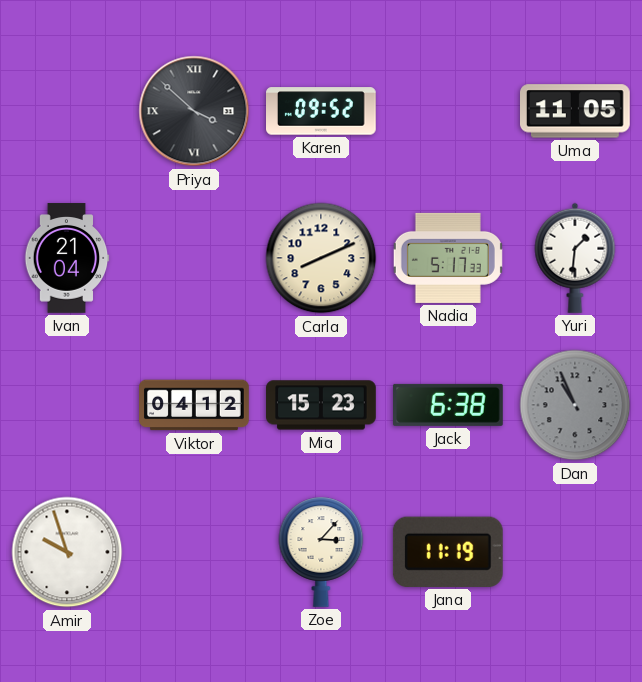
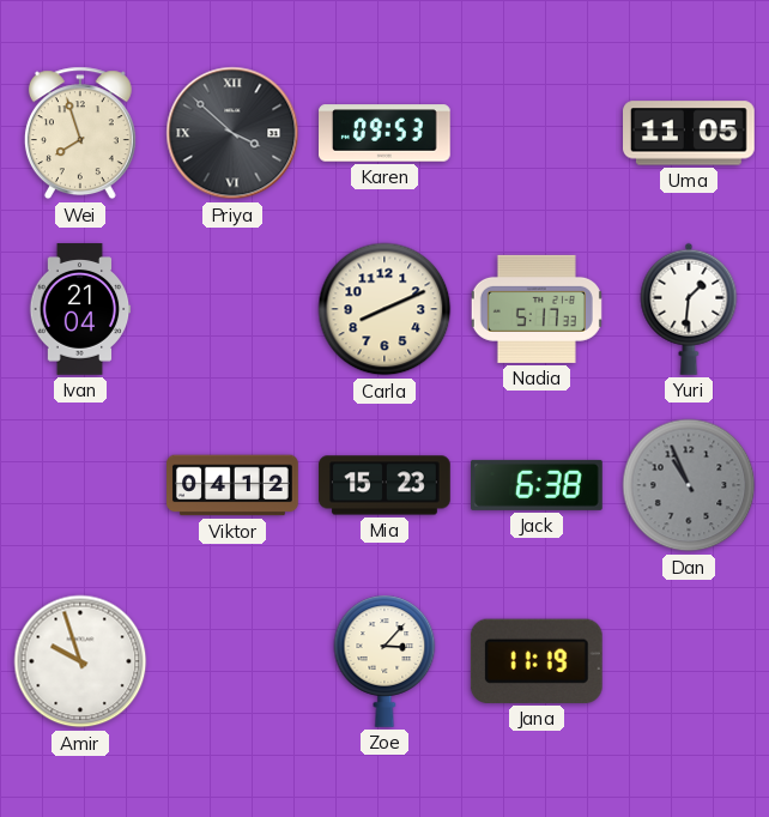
Wei: none -> 7:57
Karen: 09:52 -> 09:53
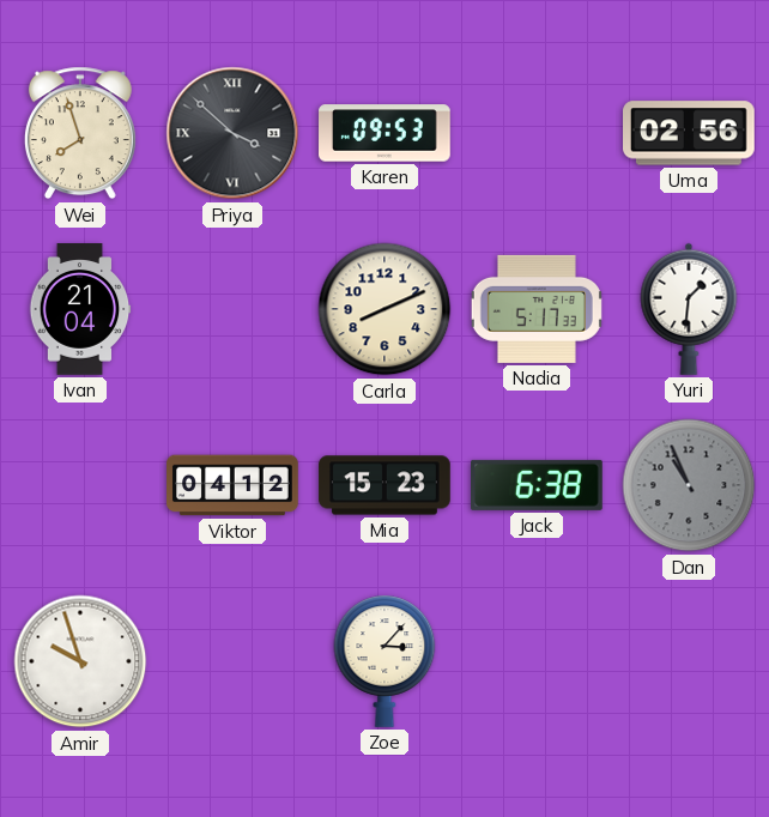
Uma: 11:05 -> 02:56
Jana: 11:19 -> none
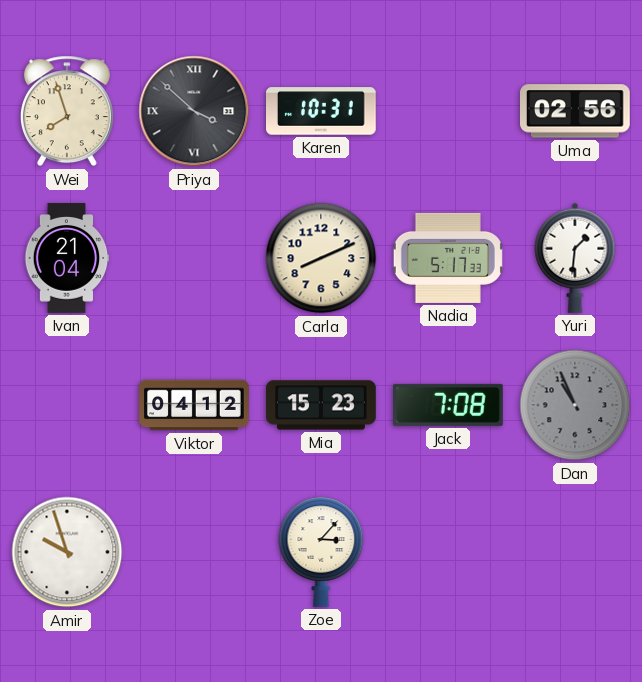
Karen: 09:53 -> 10:31
Jack: 6:38 -> 7:08
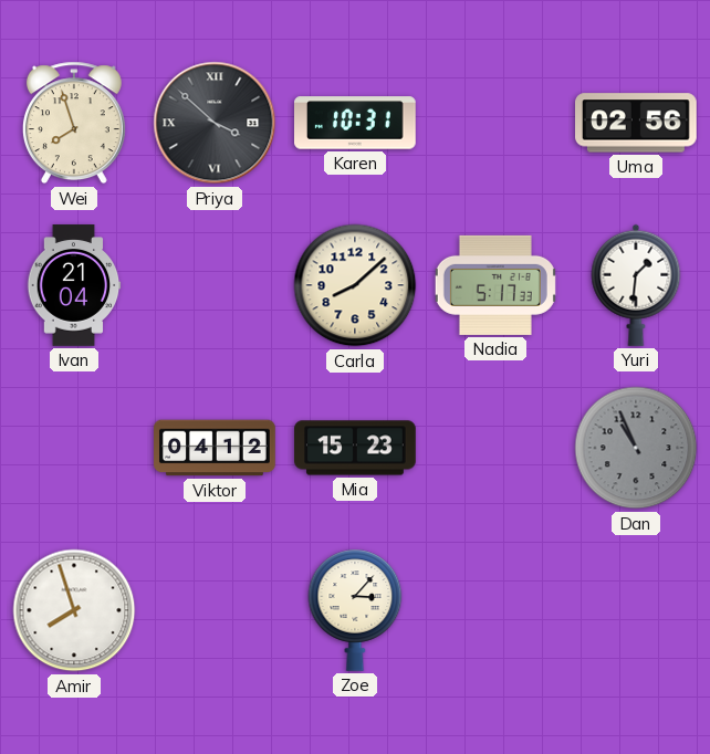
Carla: 8:11 -> 8:08
Jack: 7:08 -> none
Amir: 9:57 -> 7:57
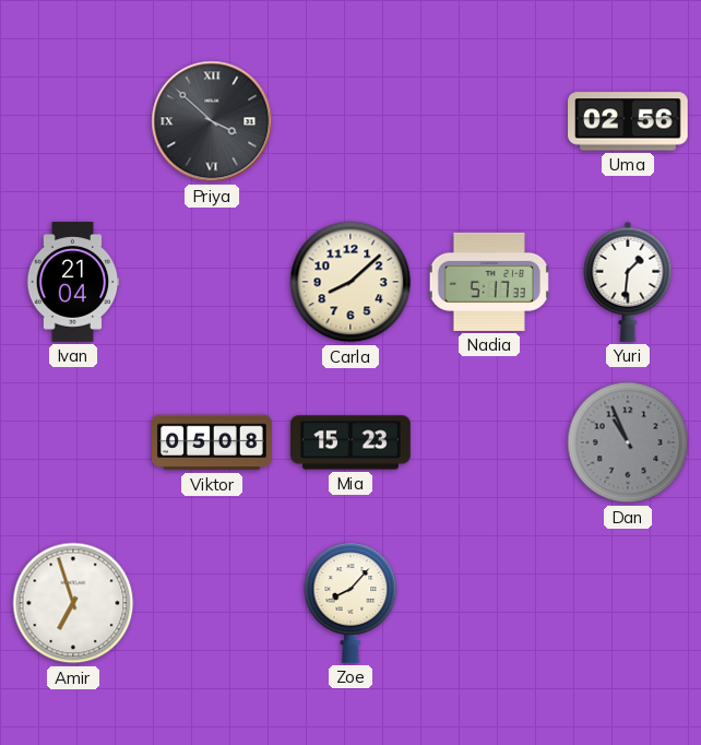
Wei: 7:57 -> none
Karen: 10:31 -> none
Viktor: 04:12 -> 05:08
Amir: 7:57 -> 6:57
Zoe: 3:07 -> 8:07
